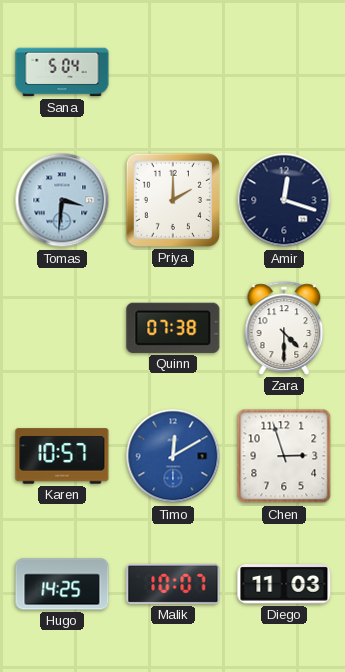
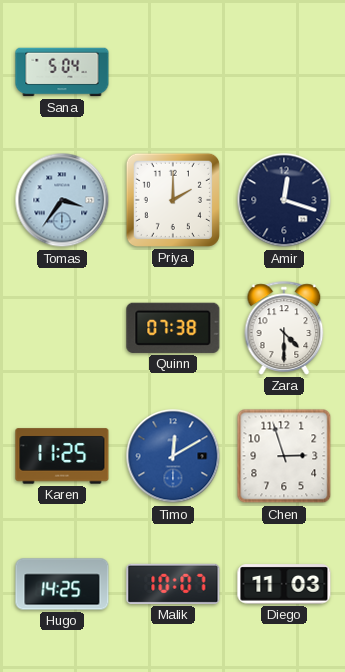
Tomas: 3:31 -> 3:36
Karen: 10:57 -> 11:25
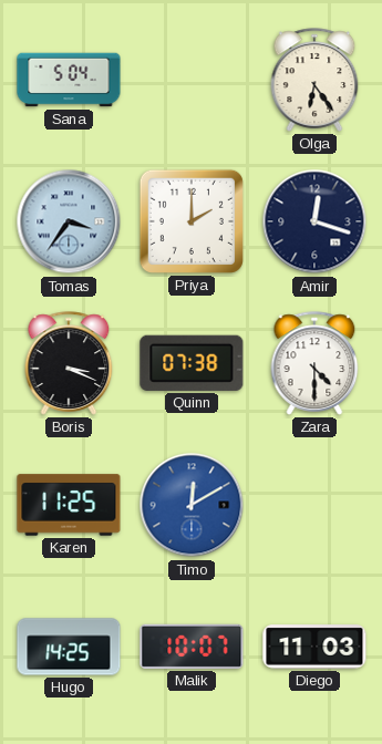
Olga: none -> 6:24
Boris: none -> 3:19
Chen: 2:57 -> none
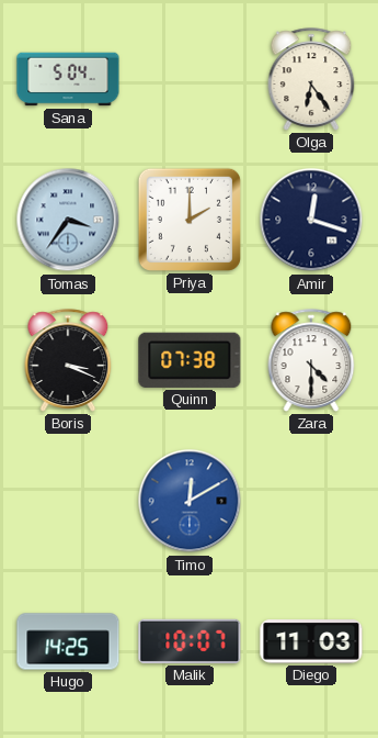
Karen: 11:25 -> none
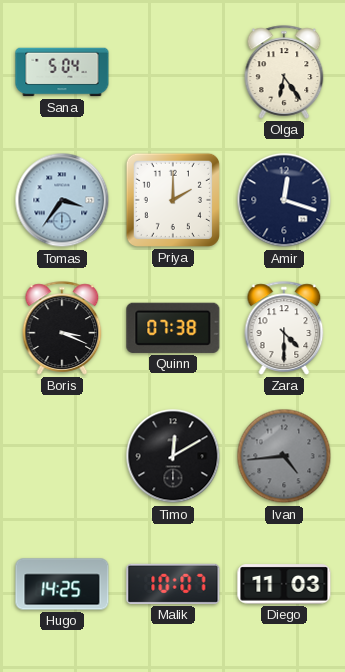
Timo dial: blue -> black
Ivan: none -> 4:44
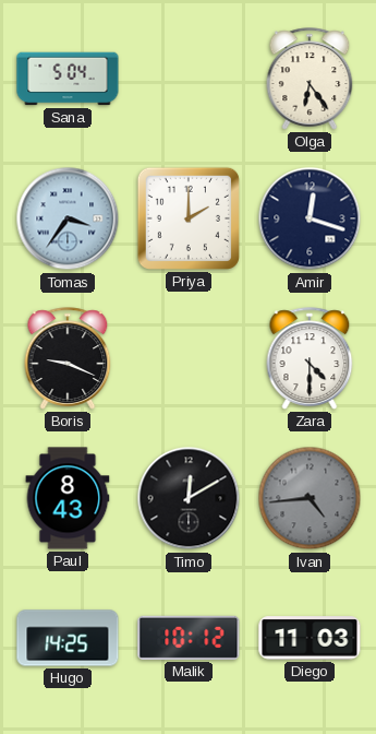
Boris: 3:19 -> 9:19
Quinn: 07:38 -> none
Paul: none -> 8:43
Malik: 10:07 -> 10:12
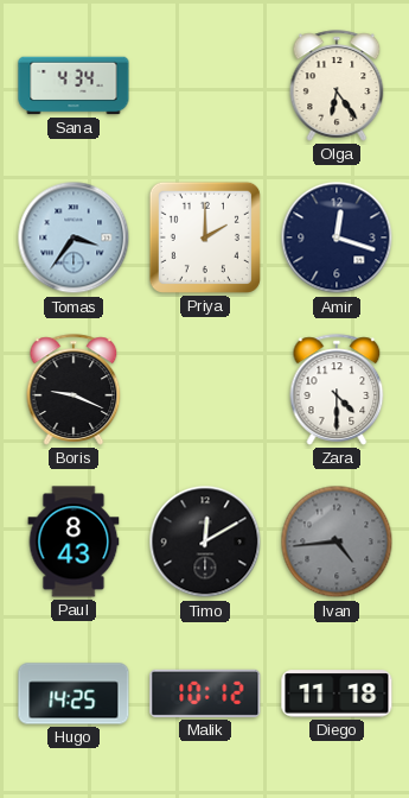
Sana: 5:04 -> 4:34
Diego: 11:03 -> 11:18
